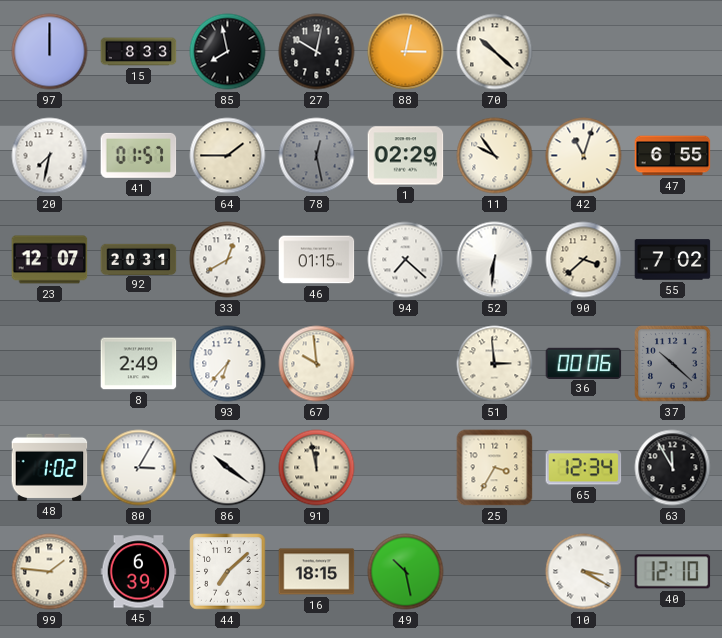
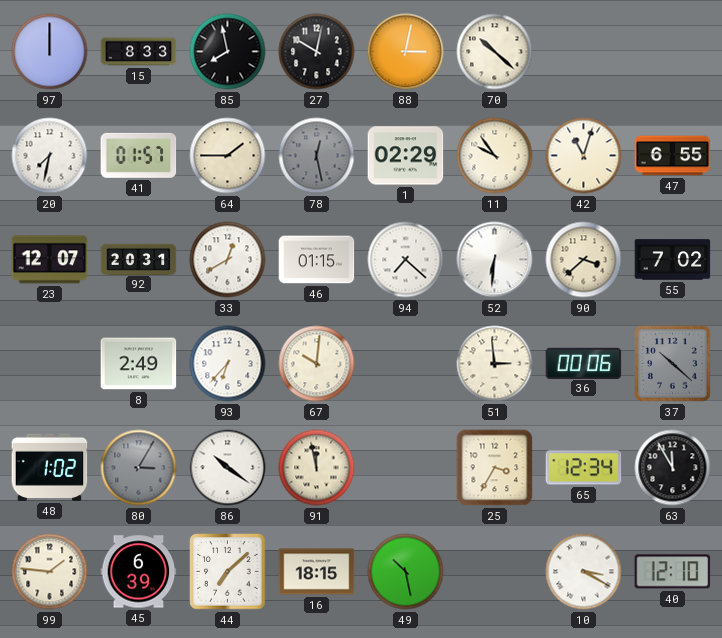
67: 9:59 -> 10:01
80 dial: white -> grey
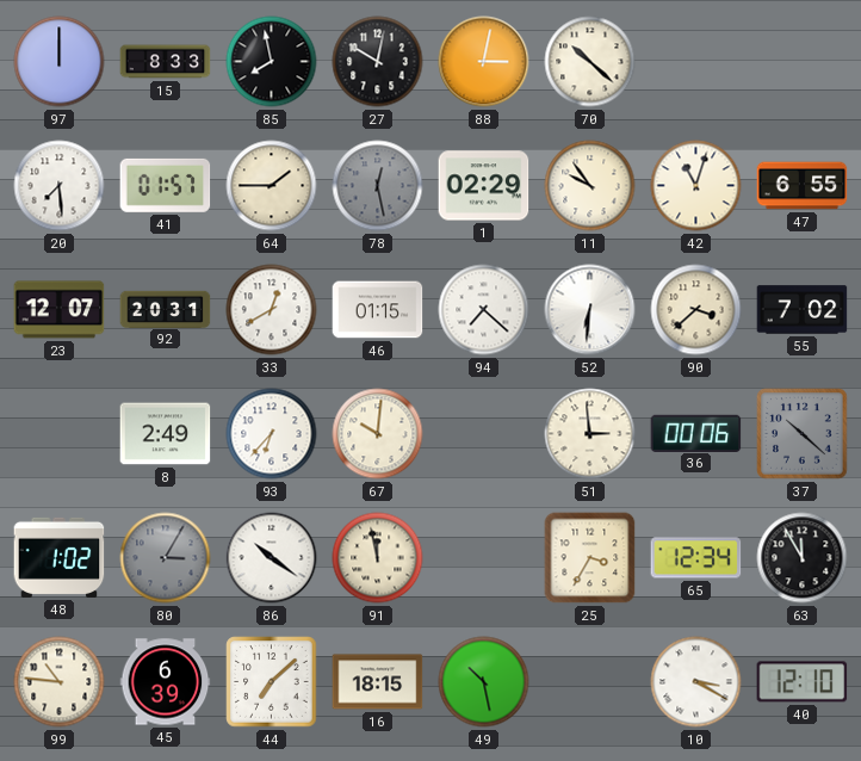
20: 7:32 -> 7:29
99: 1:46 -> 10:46
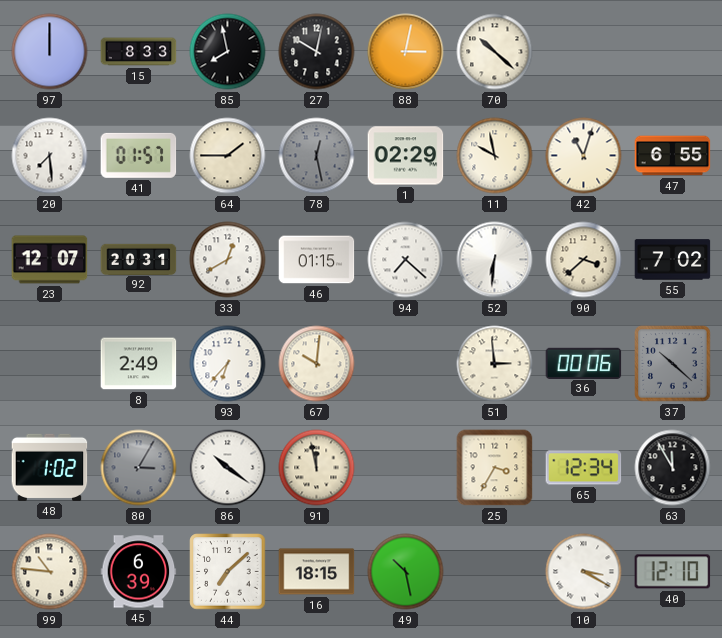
11: 9:54 -> 9:58
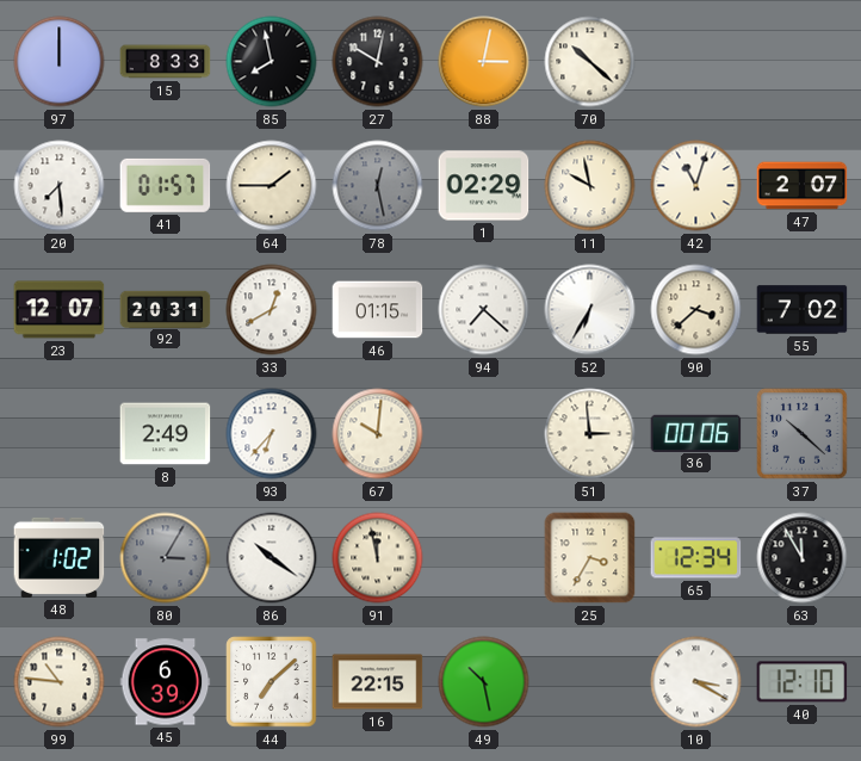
47: 6:55 -> 2:07
52: 6:31 -> 6:35
16: 18:15 -> 22:15
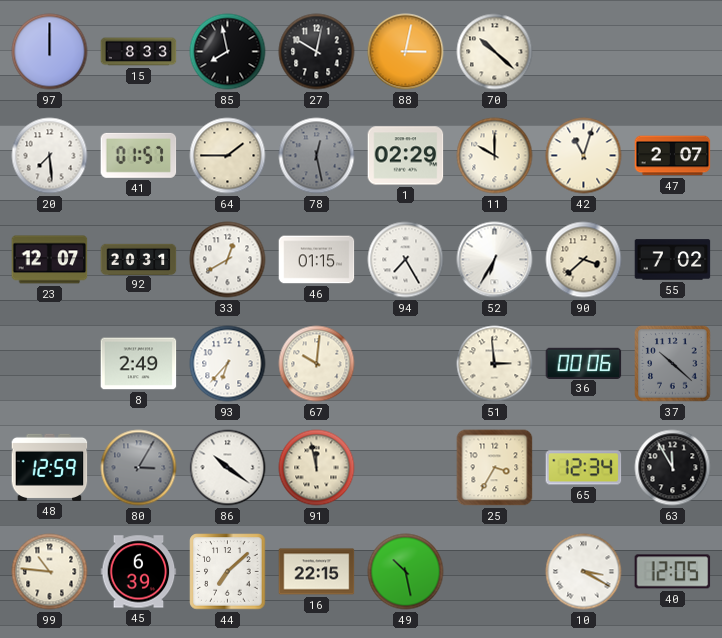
11: 9:58 -> 10:00
94: 7:22 -> 7:25
48: 1:02 -> 12:59
40: 12:10 -> 12:05
